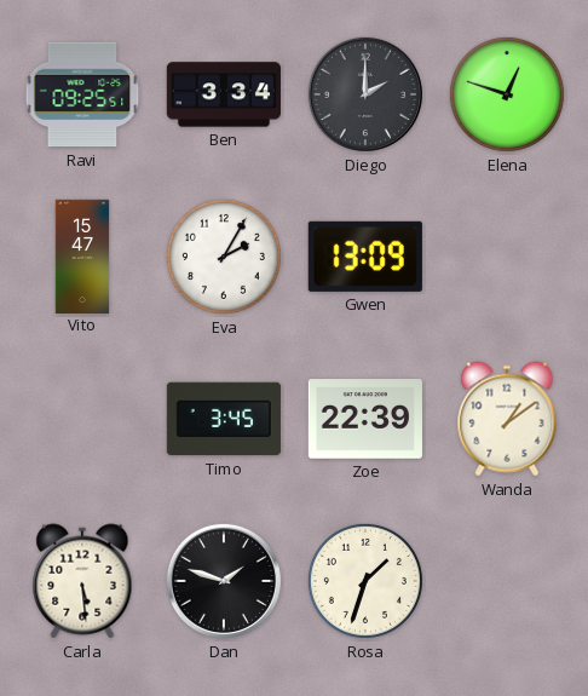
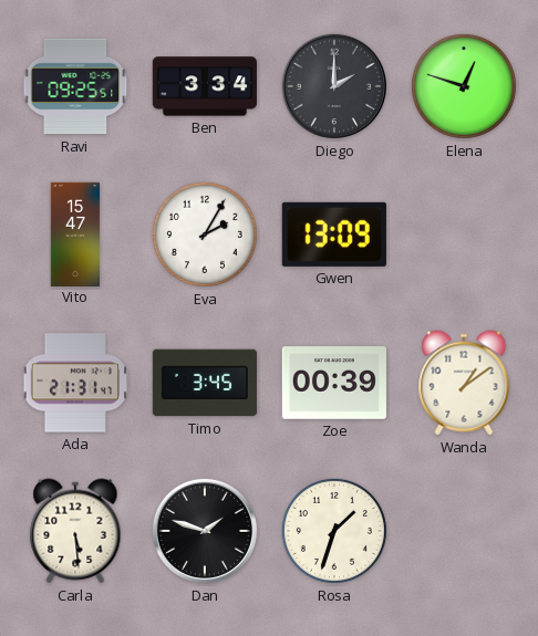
Ada: none -> 21:31
Zoe: 22:39 -> 00:39
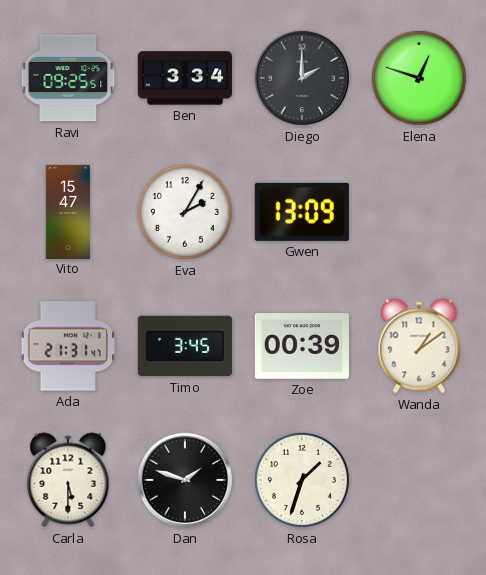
Carla: 5:29 -> 5:30
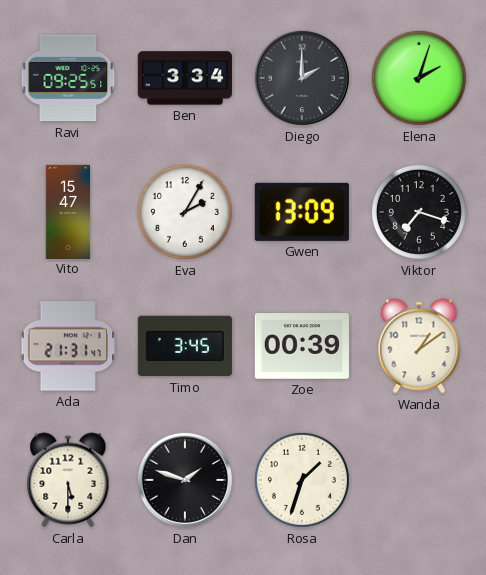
Elena: 12:48 -> 2:03
Viktor: none -> 7:18
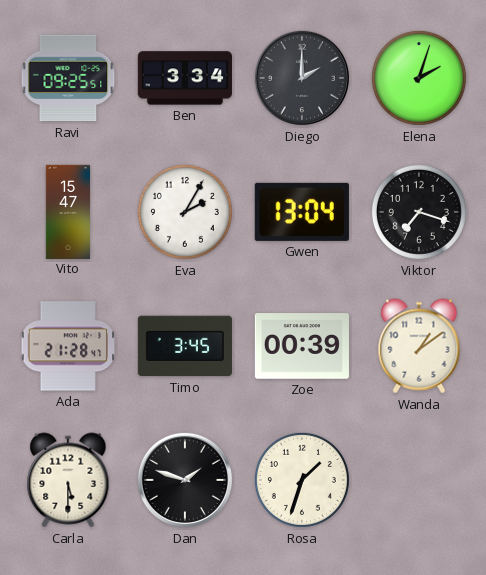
Gwen: 13:09 -> 13:04
Ada: 21:31 -> 21:28
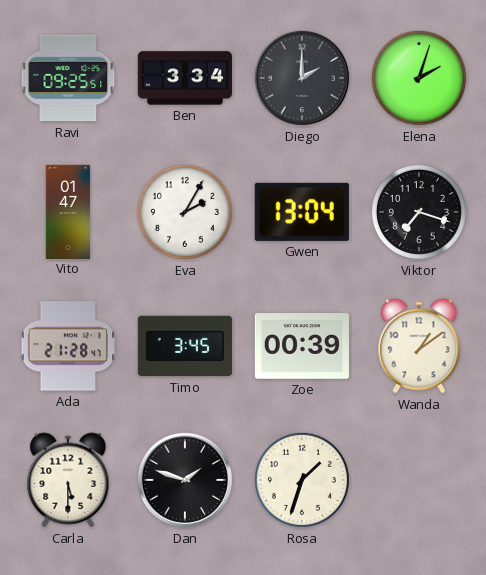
Vito: 15:47 -> 01:47
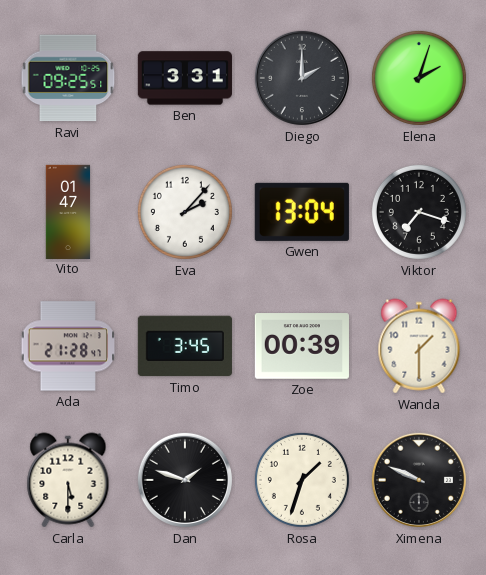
Ben: 3:34 -> 3:31
Eva: 2:05 -> 2:07
Wanda: 1:09 -> 1:30
Ximena: none -> 9:49
